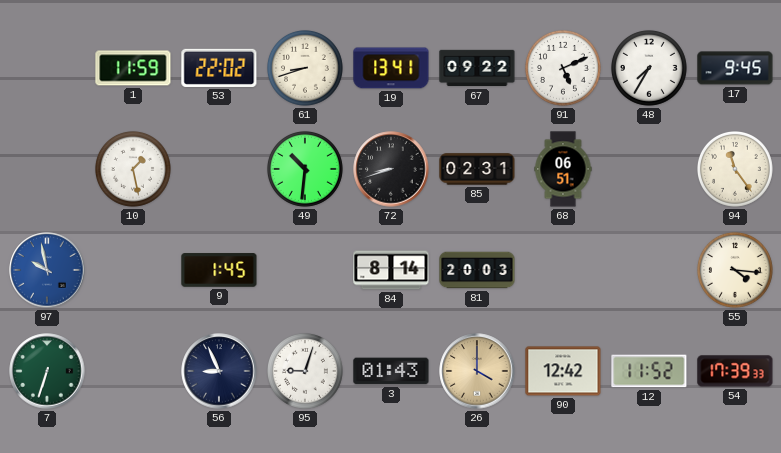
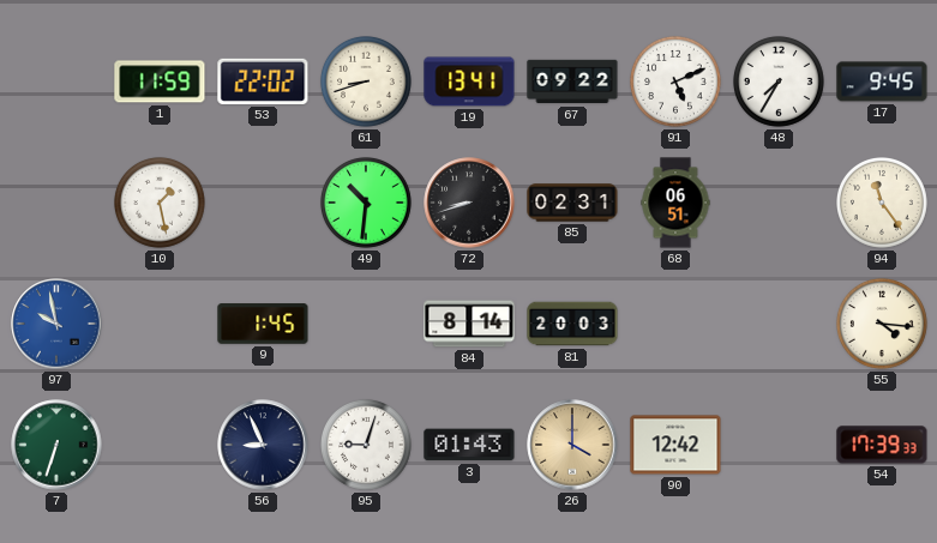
12: 11:52 -> none
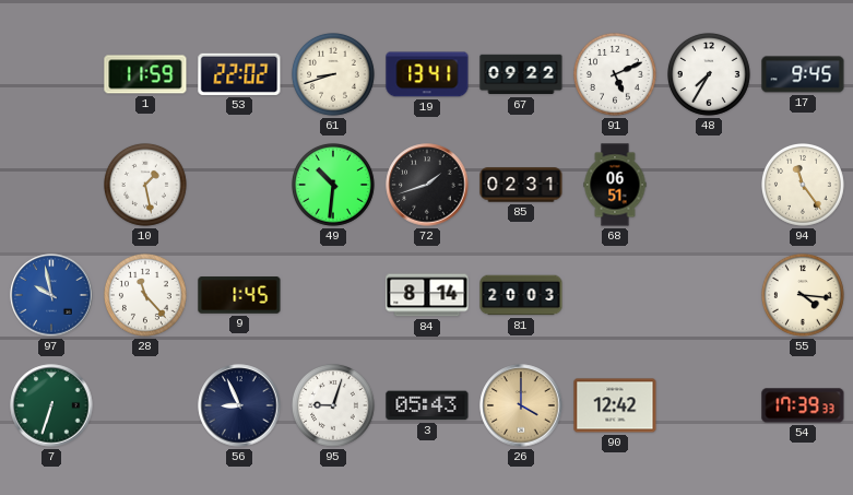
72: 8:42 -> 1:42
28: none -> 11:23
3: 01:43 -> 05:43
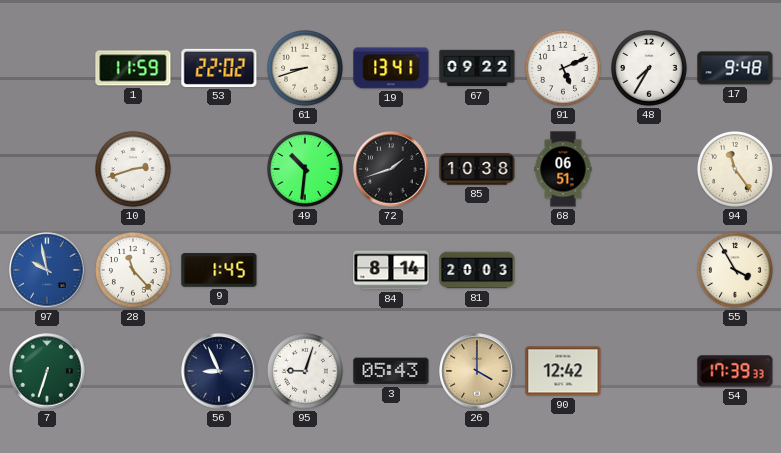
17: 9:45 -> 9:48
10: 1:28 -> 2:42
85: 02:31 -> 10:38
55: 4:16 -> 3:55
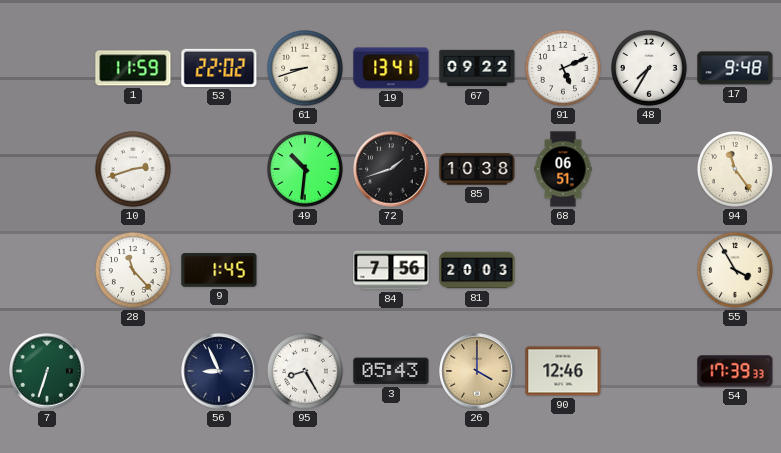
97: 9:58 -> none
84: 8:14 -> 7:56
95: 9:03 -> 8:25
90: 12:42 -> 12:46
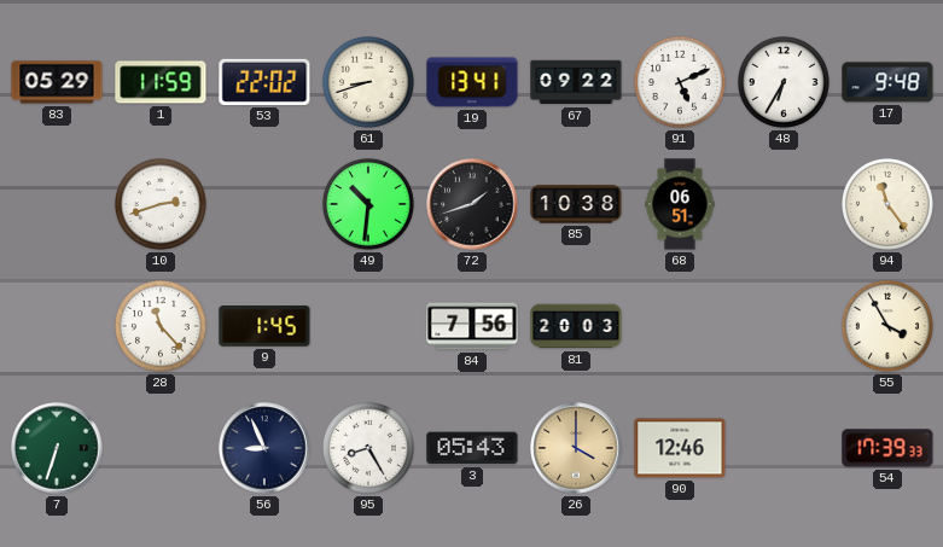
83: none -> 05:29
48: 7:35 -> 6:35
